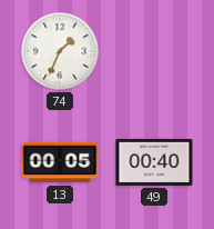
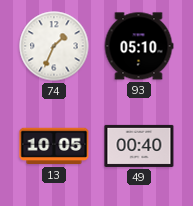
93: none -> 05:10
13: 00:05 -> 10:05
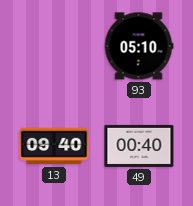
74: 1:34 -> none
13: 10:05 -> 09:40
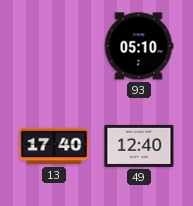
13: 09:40 -> 17:40
49: 00:40 -> 12:40
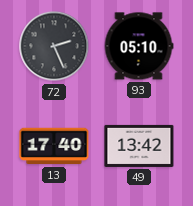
72: none -> 2:26
49: 12:40 -> 13:42
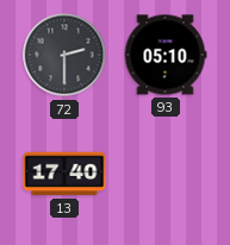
72: 2:26 -> 2:30
49: 13:42 -> none
